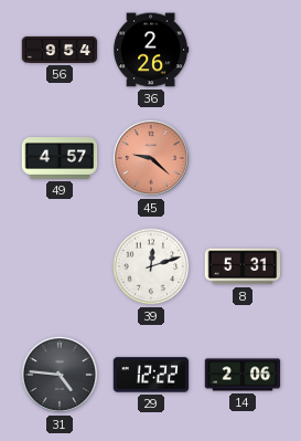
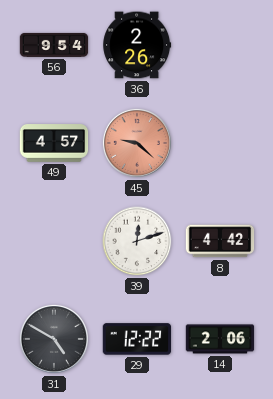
8: 5:31 -> 4:42
31: 4:46 -> 4:50
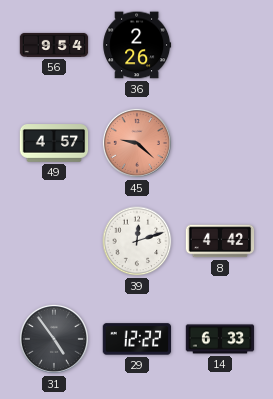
31: 4:50 -> 4:54
14: 2:06 -> 6:33
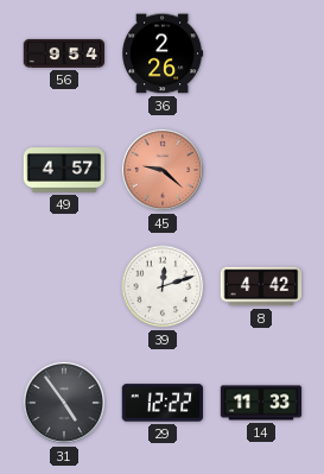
14: 6:33 -> 11:33
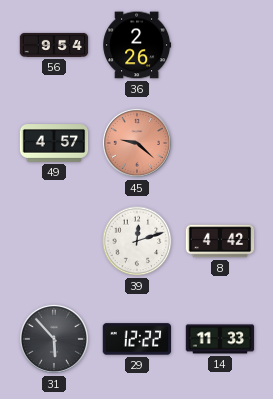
31: 4:54 -> 5:53
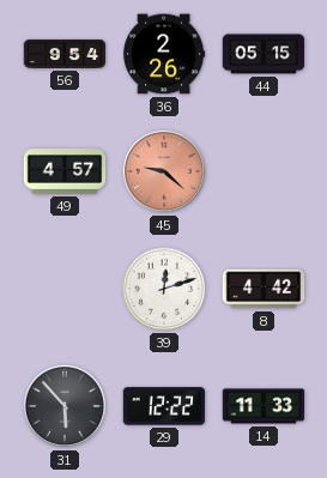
44: none -> 05:15
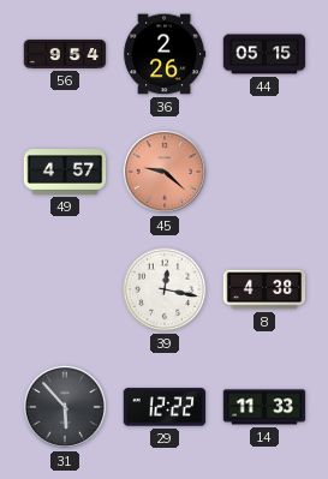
39: 12:12 -> 12:17
8: 4:42 -> 4:38
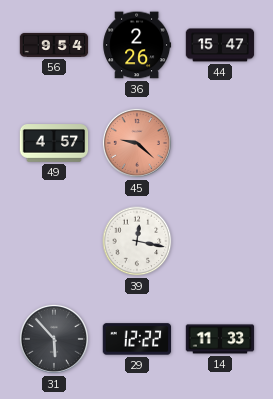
44: 05:15 -> 15:47
8: 4:38 -> none
